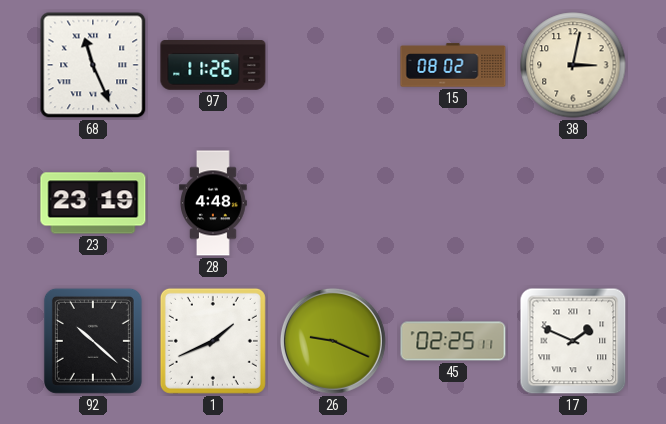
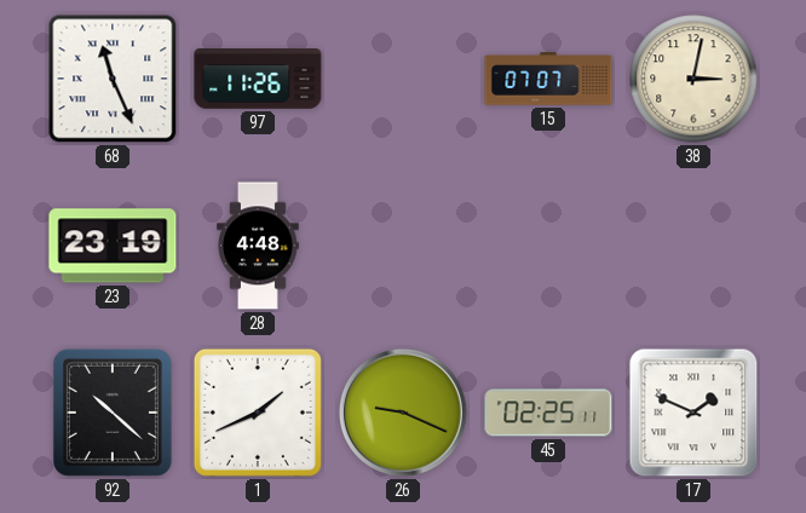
15: 08:02 -> 07:07
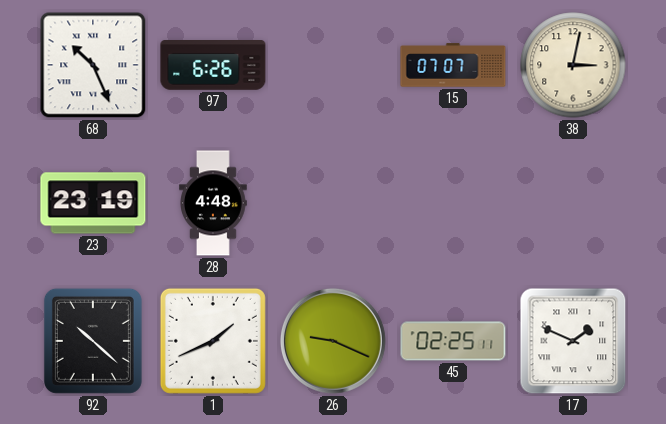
68: 11:26 -> 10:26
97: 11:26 -> 6:26
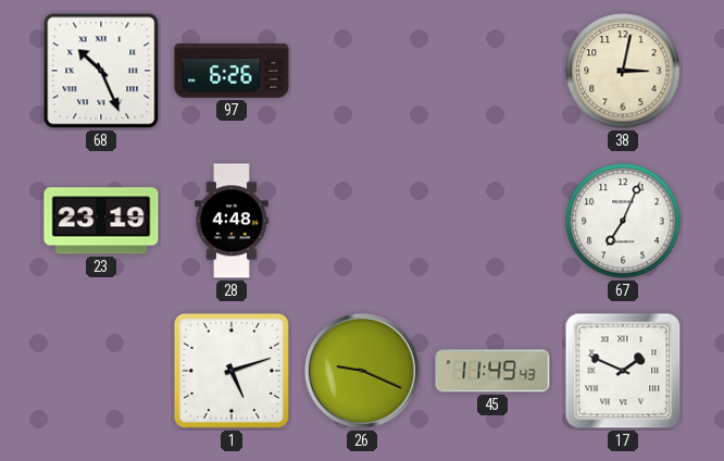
15: 07:07 -> none
67: none -> 7:04
92: 10:22 -> none
1: 1:41 -> 5:12
45: 02:25 -> 11:49
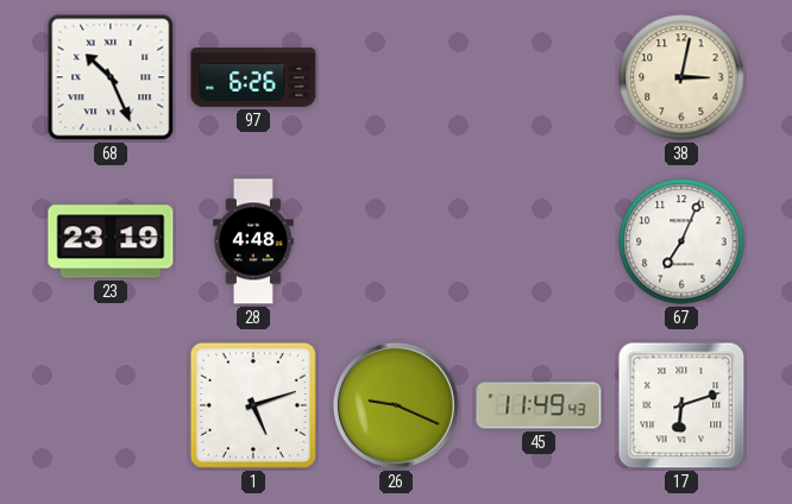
17: 1:49 -> 6:12
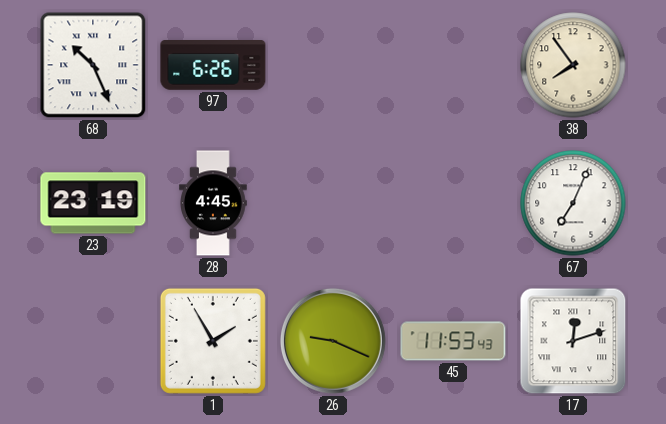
38: 3:02 -> 7:54
28: 4:48 -> 4:45
1: 5:12 -> 1:55
45: 11:49 -> 11:53
17: 6:12 -> 12:12
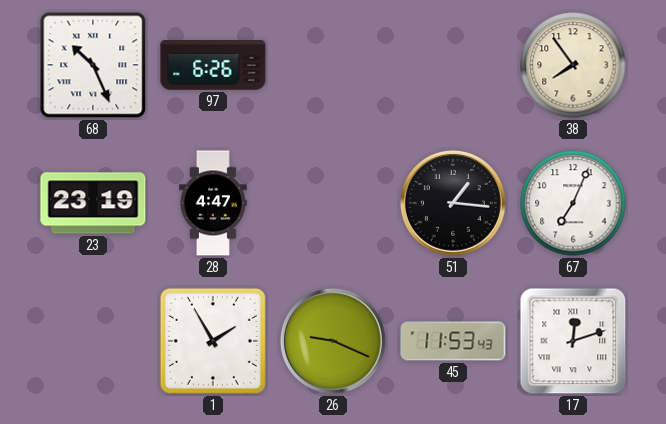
28: 4:45 -> 4:47
51: none -> 1:16
